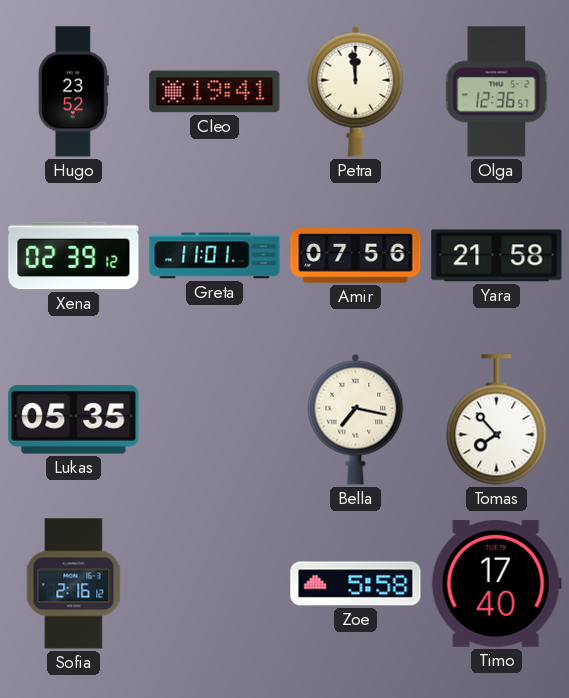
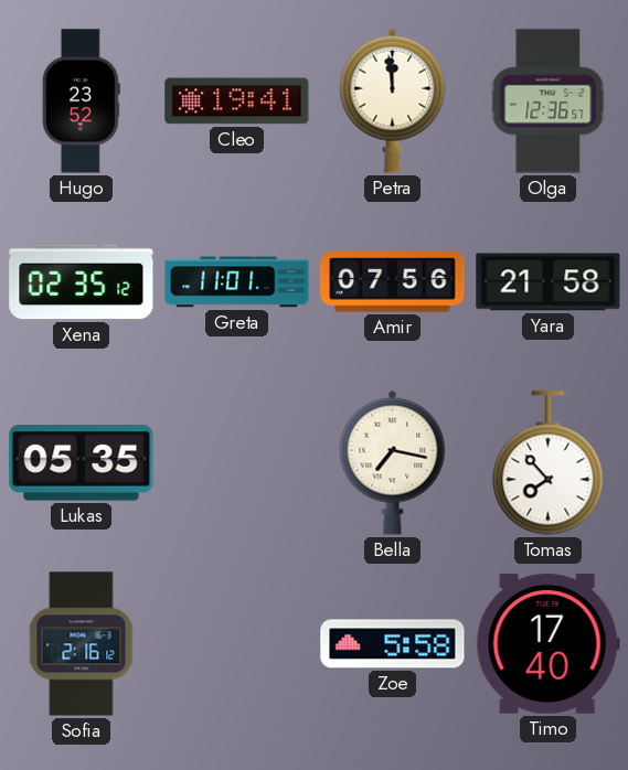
Xena: 02:39 -> 02:35
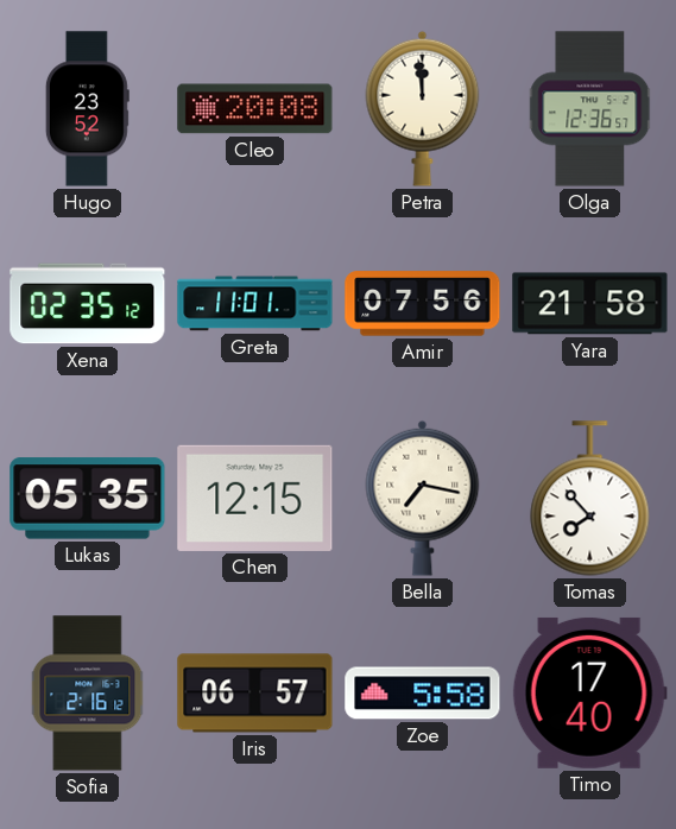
Cleo: 19:41 -> 20:08
Chen: none -> 12:15
Iris: none -> 06:57
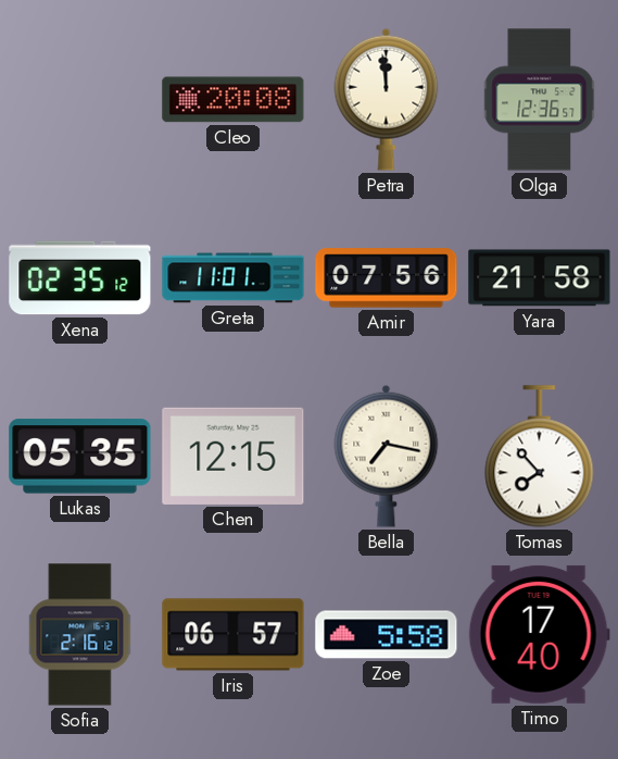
Hugo: 23:52 -> none
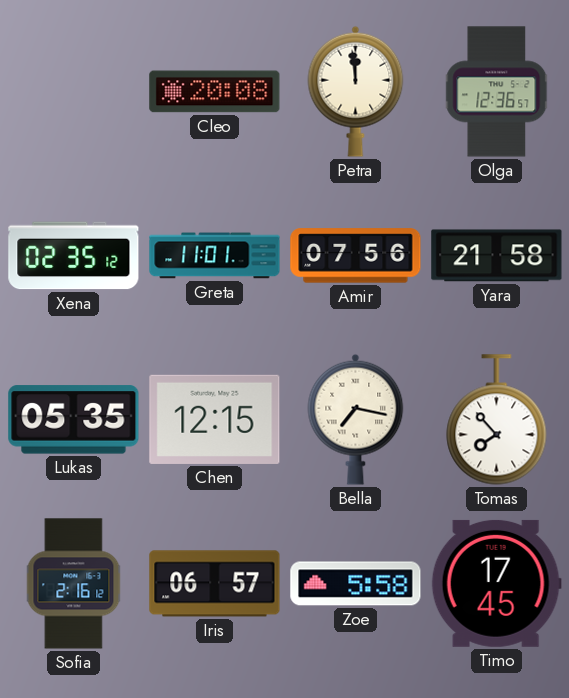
Timo: 17:40 -> 17:45
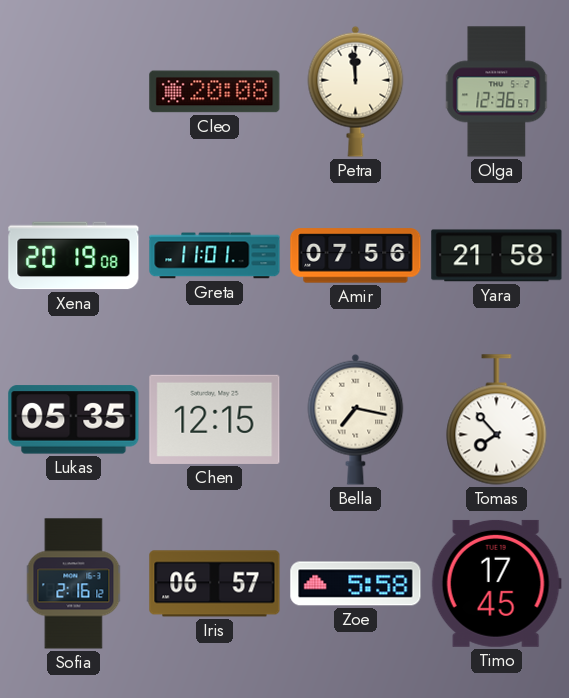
Xena: 02:35 -> 20:19
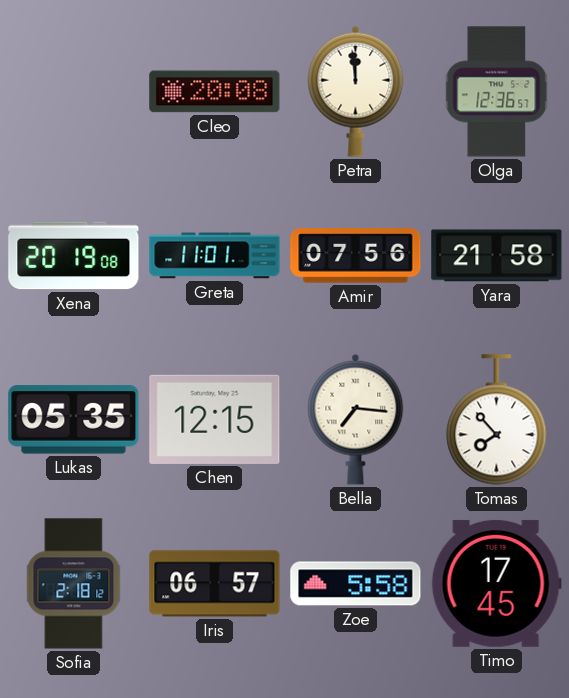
Bella: 7:17 -> 7:16
Sofia: 2:16 -> 2:18
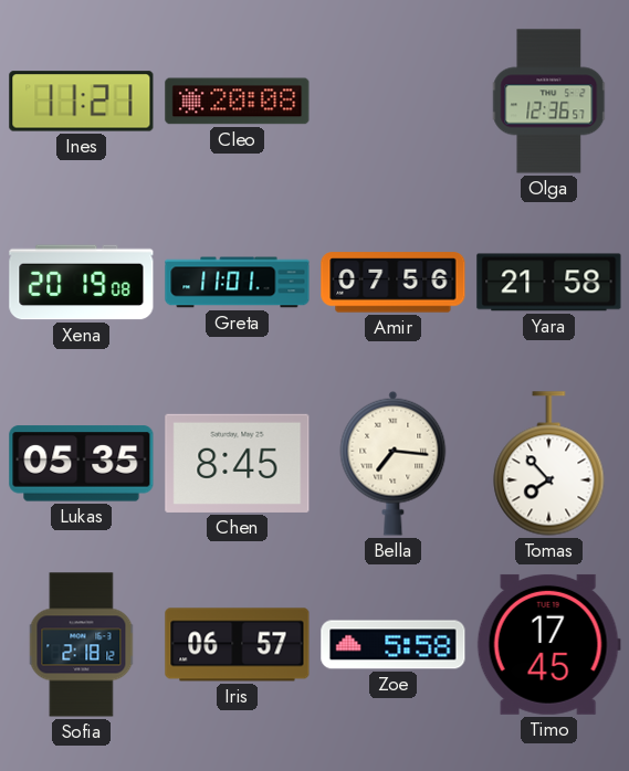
Ines: none -> 11:21
Petra: 11:59 -> none
Chen: 12:15 -> 8:45
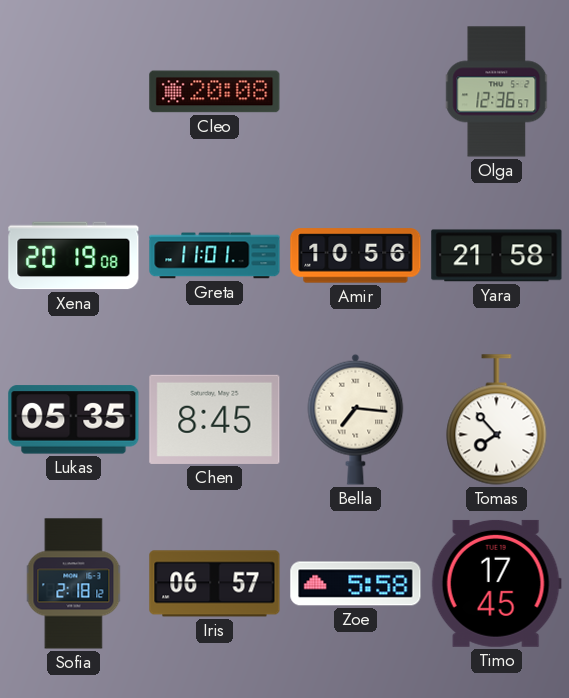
Ines: 11:21 -> none
Amir: 07:56 -> 10:56
